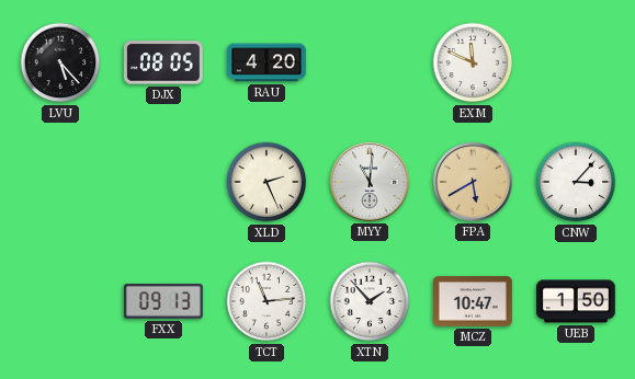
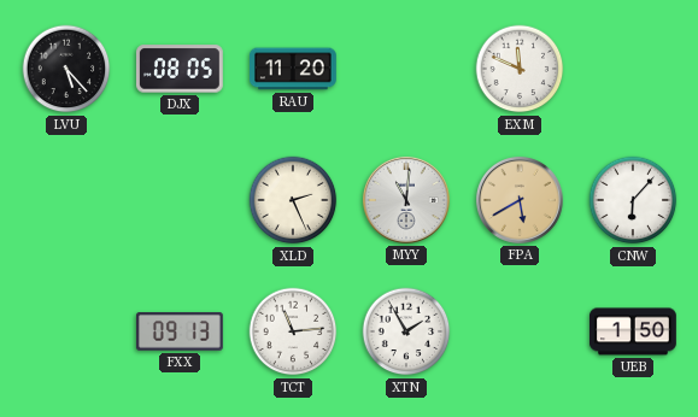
RAU: 4:20 -> 11:20
CNW: 3:07 -> 6:07
XTN: 1:53 -> 1:55
MCZ: 10:47 -> none
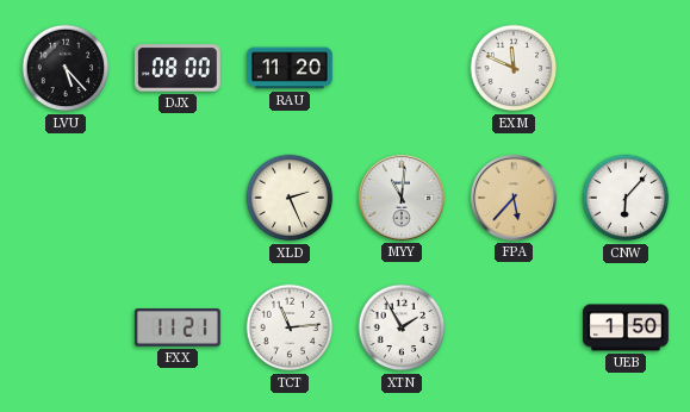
DJX: 08:05 -> 08:00
FPA: 5:40 -> 5:37
FXX: 09:13 -> 11:21
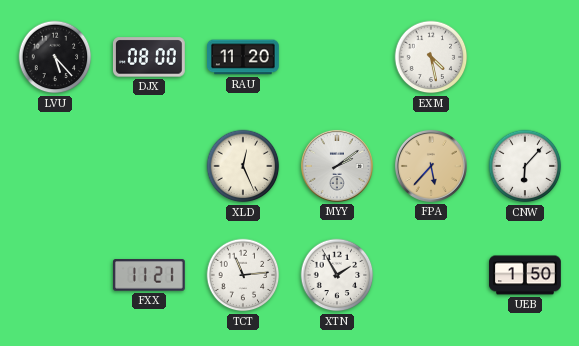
EXM: 11:49 -> 4:28
XLD: 2:26 -> 12:26
MYY: 11:01 -> 2:09
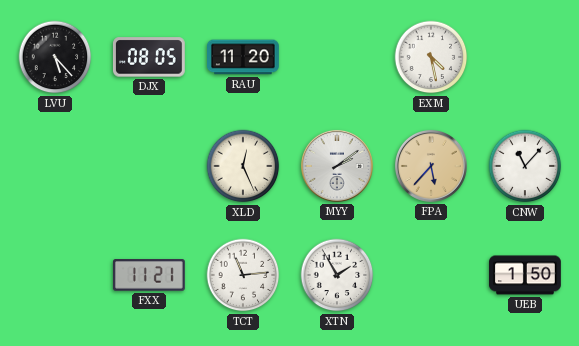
DJX: 08:00 -> 08:05
CNW: 6:07 -> 11:07
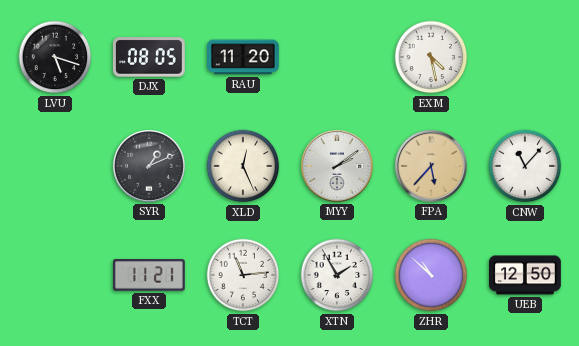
LVU: 5:23 -> 5:18
SYR: none -> 1:11
ZHR: none -> 10:52
UEB: 1:50 -> 12:50
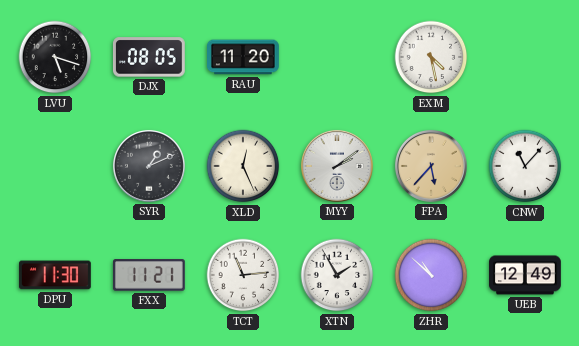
DPU: none -> 11:30
UEB: 12:50 -> 12:49
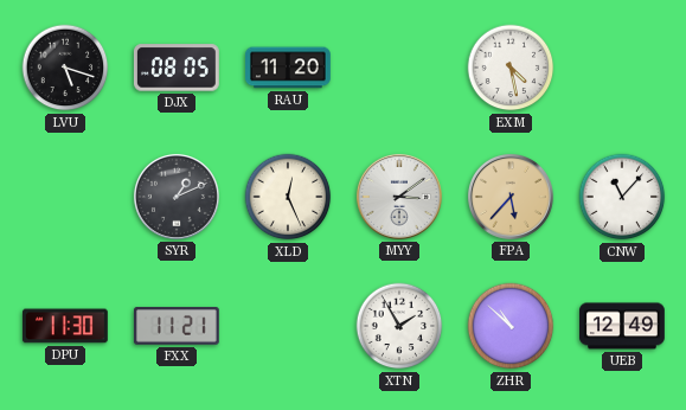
MYY: 2:09 -> 3:09
TCT: 11:14 -> none
